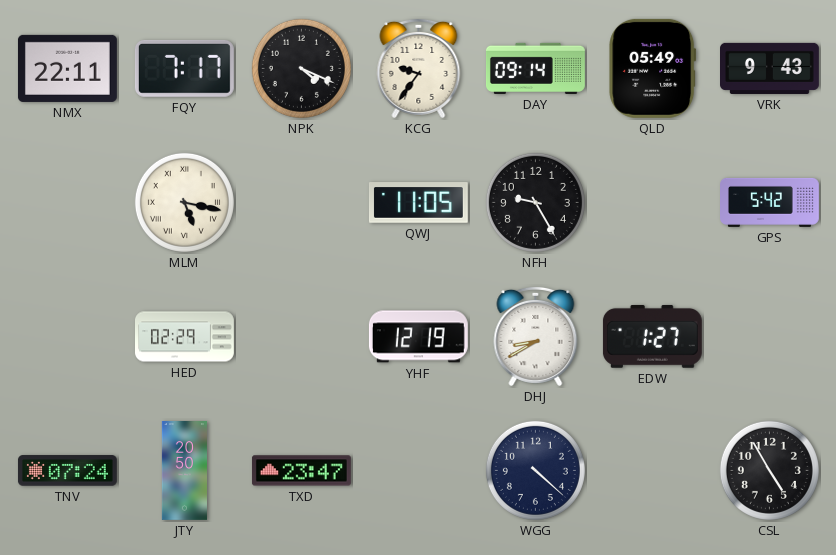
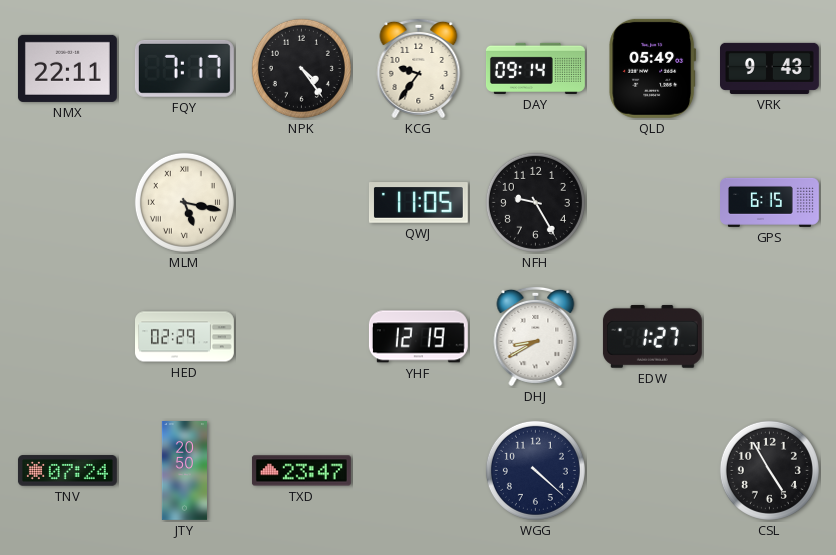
NPK: 4:19 -> 4:24
GPS: 5:42 -> 6:15
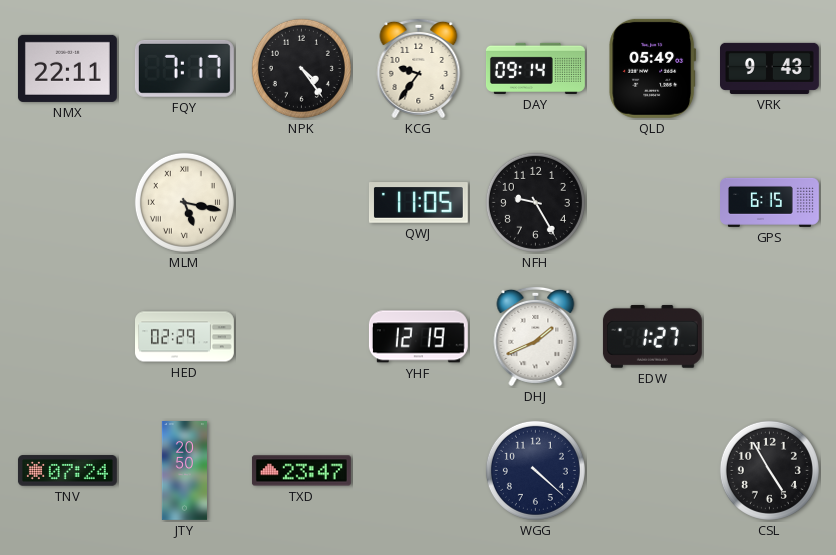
DHJ: 8:40 -> 1:41
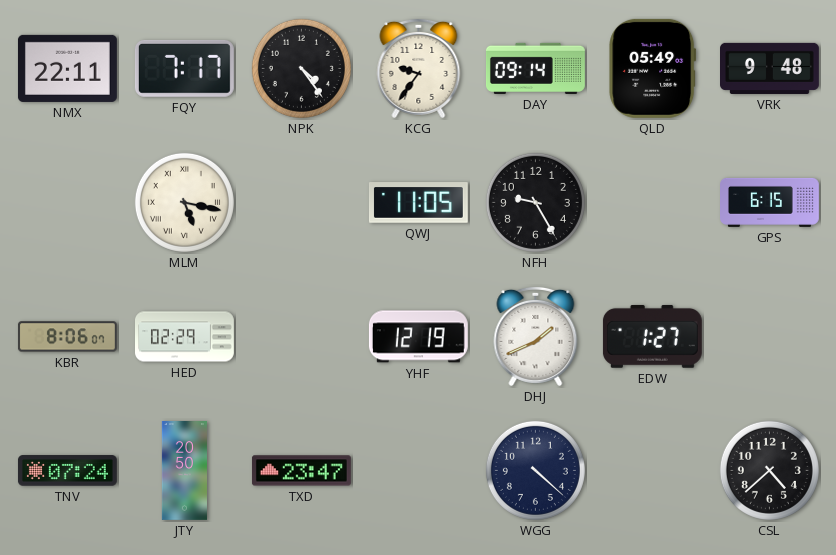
VRK: 9:43 -> 9:48
KBR: none -> 8:06
CSL: 4:55 -> 4:38
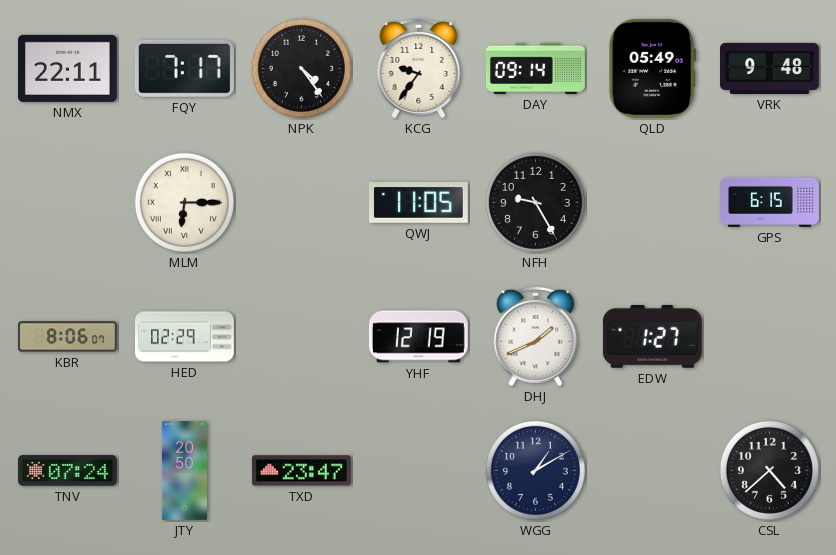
MLM: 5:17 -> 6:15
WGG: 4:22 -> 1:10
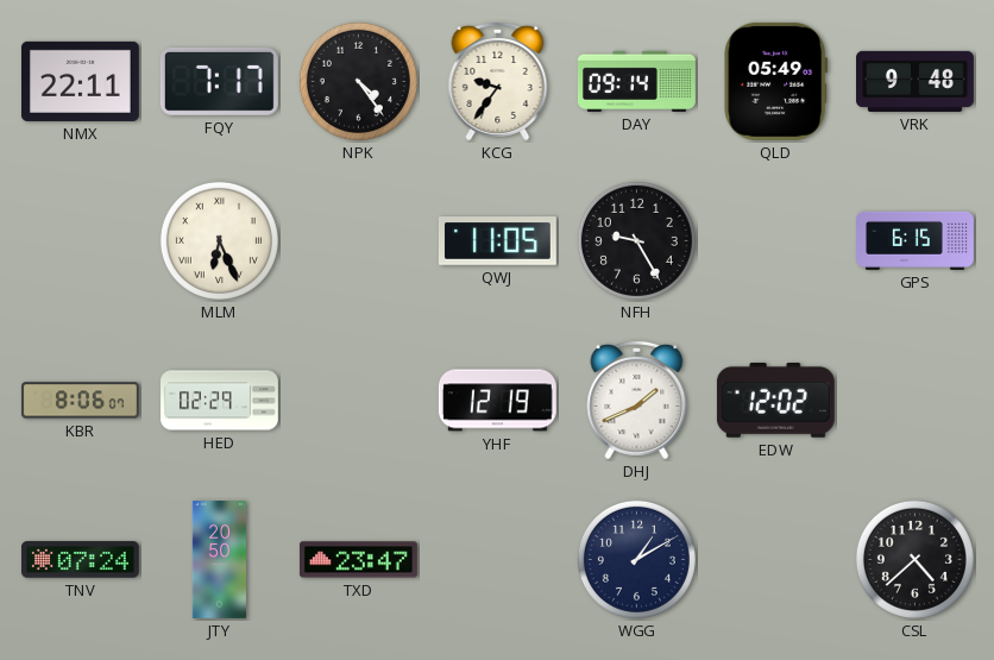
MLM: 6:15 -> 6:26
EDW: 1:27 -> 12:02
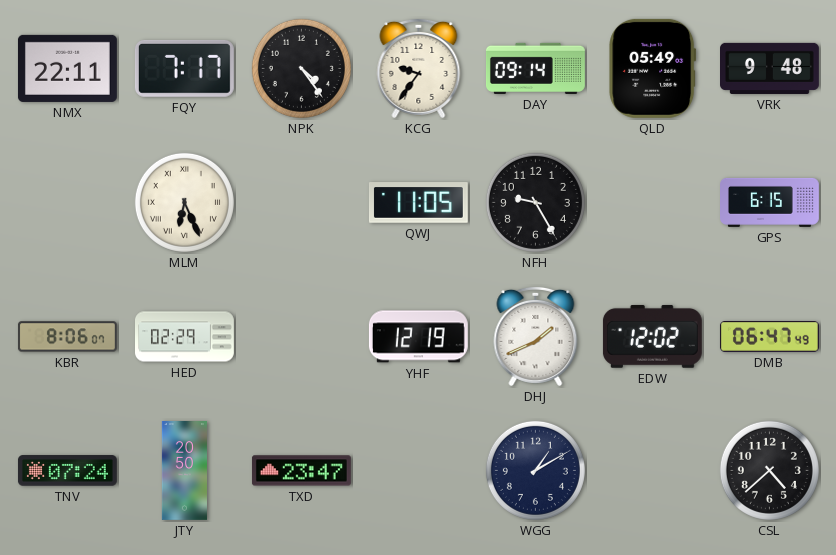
DMB: none -> 06:47
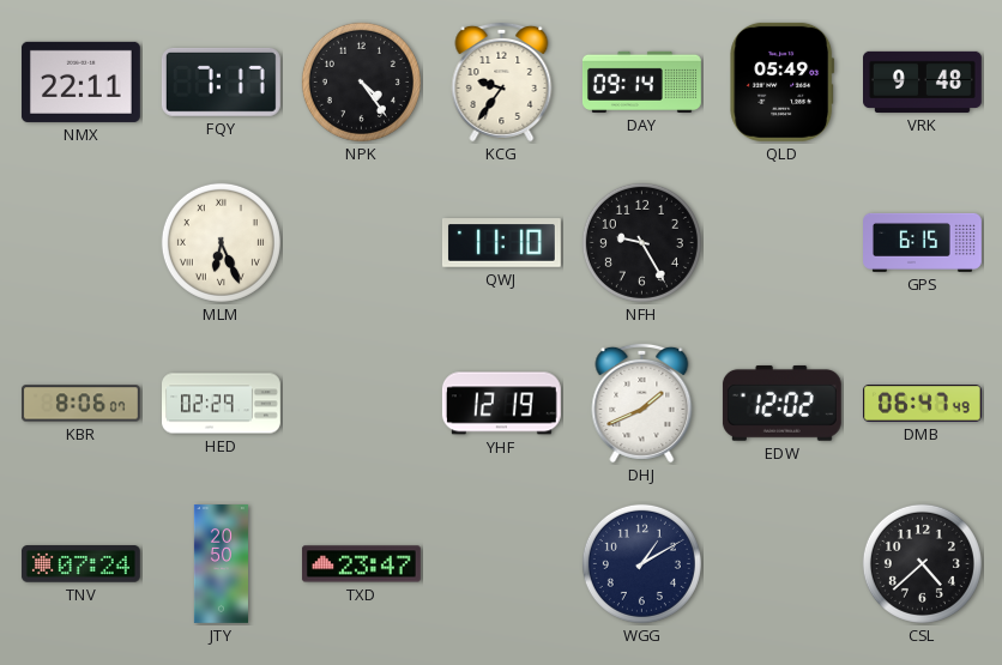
QWJ: 11:05 -> 11:10
